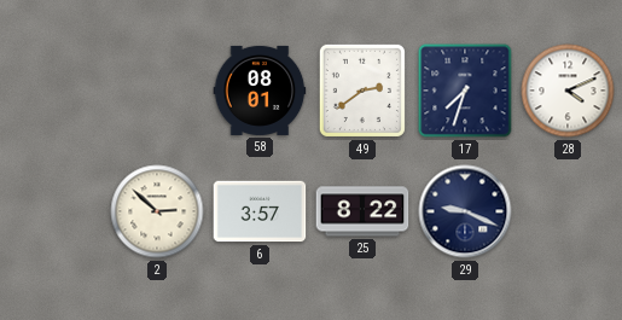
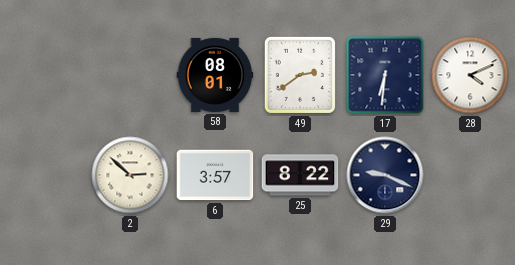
17: 7:33 -> 6:31
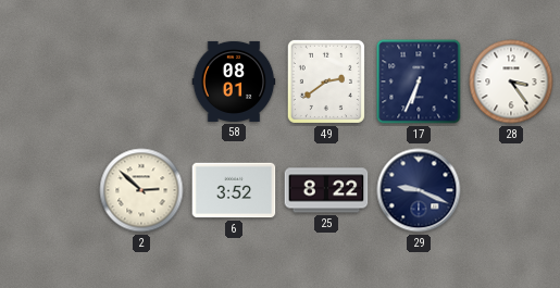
17: 6:31 -> 6:34
28: 4:11 -> 3:24
6: 3:57 -> 3:52
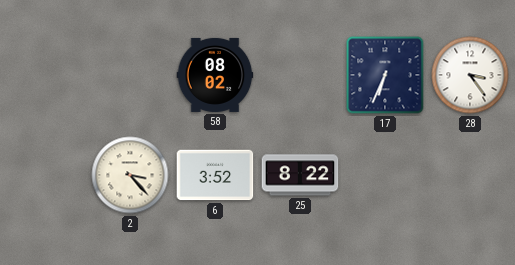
58: 08:01 -> 08:02
49: 2:39 -> none
2: 2:52 -> 3:23
29: 9:19 -> none
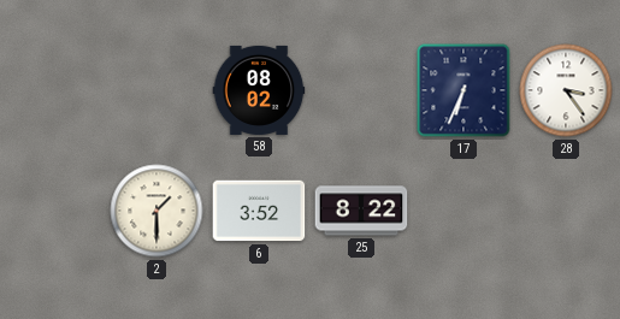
2: 3:23 -> 1:30
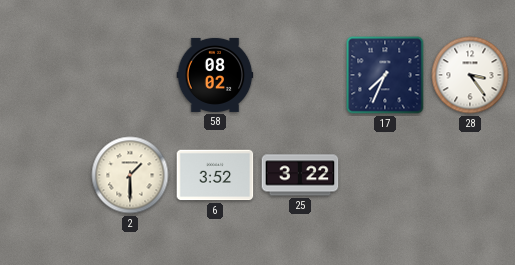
17: 6:34 -> 7:34
25: 8:22 -> 3:22
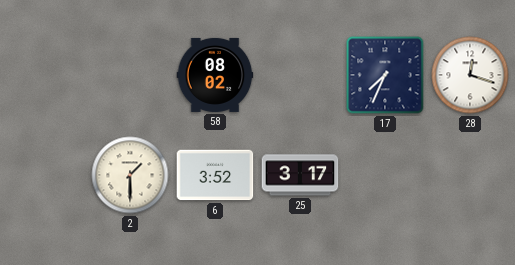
28: 3:24 -> 12:18
25: 3:22 -> 3:17
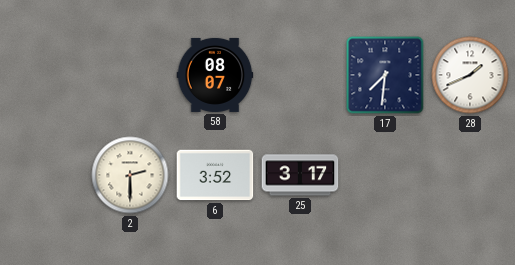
58: 08:02 -> 08:07
17: 7:34 -> 7:31
28: 12:18 -> 1:41
2: 1:30 -> 2:30
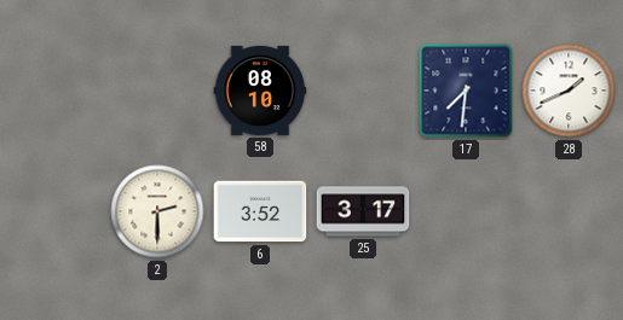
58: 08:07 -> 08:10
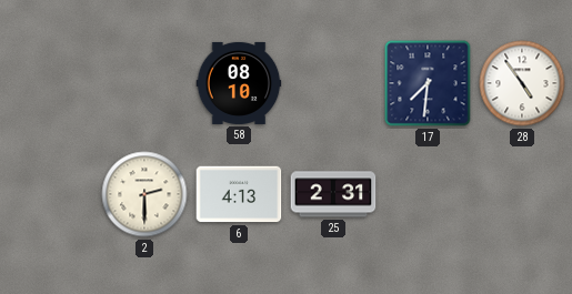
28: 1:41 -> 4:54
6: 3:52 -> 4:13
25: 3:17 -> 2:31
